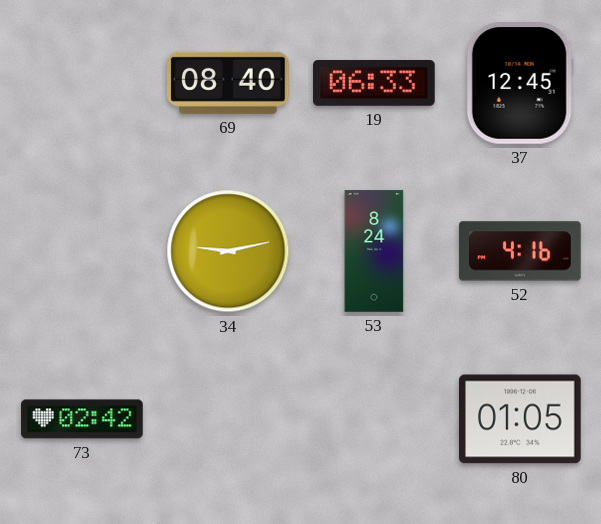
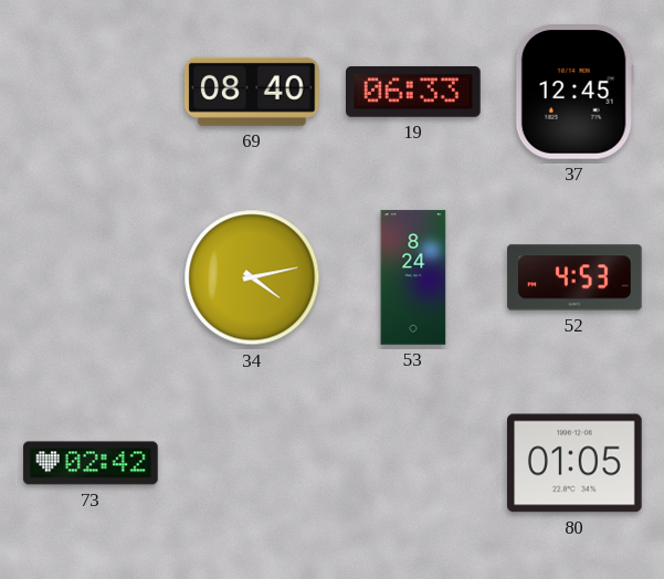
34: 9:13 -> 4:13
52: 4:16 -> 4:53
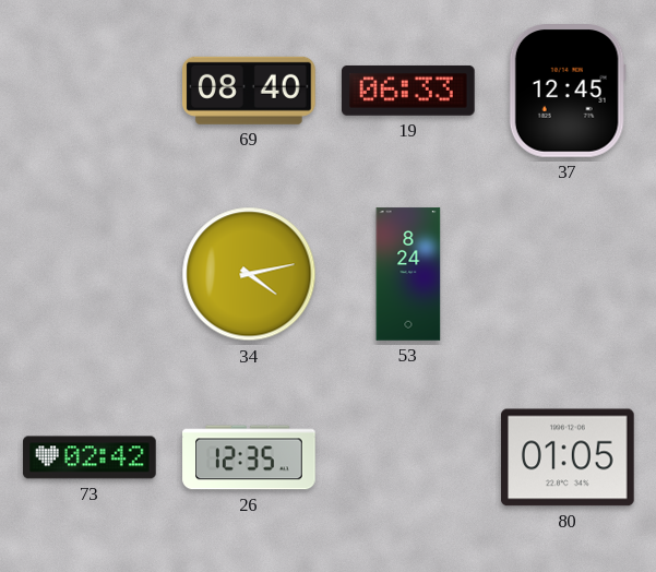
52: 4:53 -> none
26: none -> 12:35
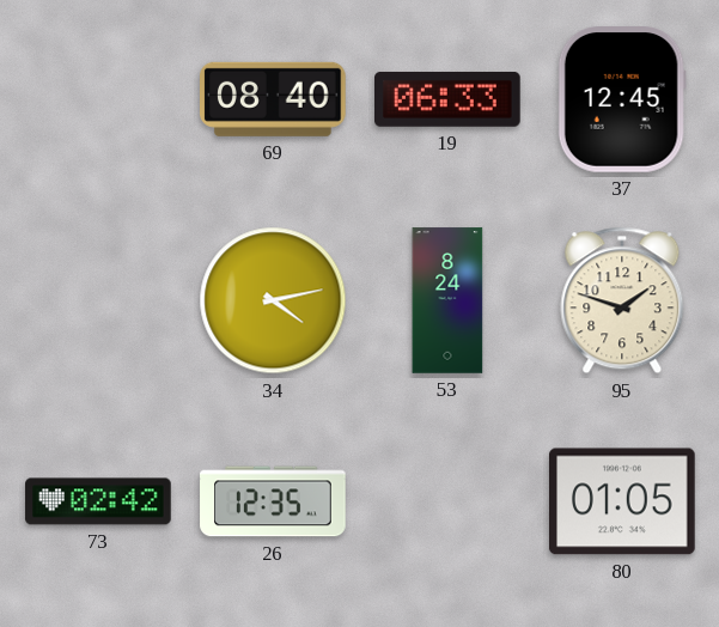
95: none -> 1:48
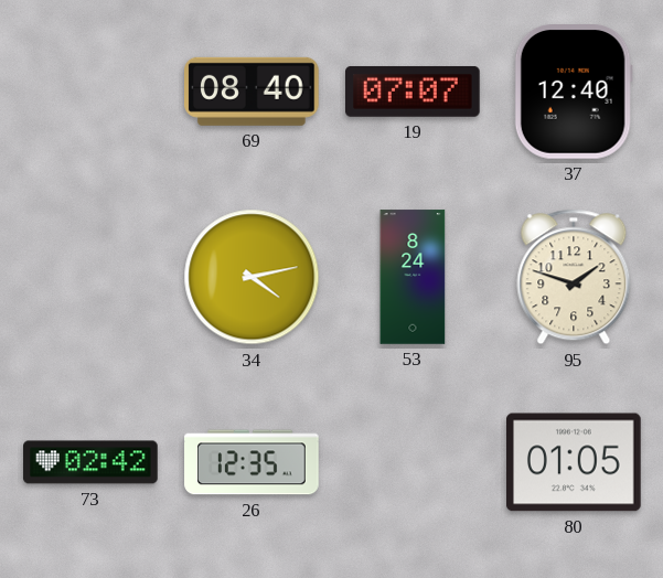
19: 06:33 -> 07:07
37: 12:45 -> 12:40
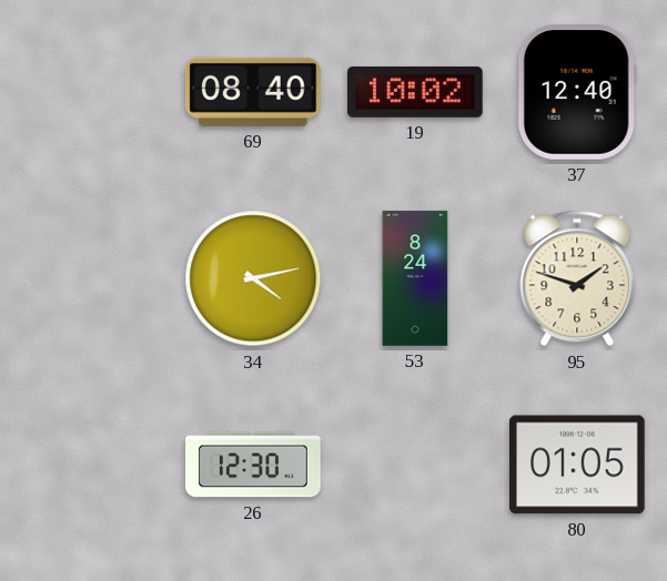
19: 07:07 -> 10:02
73: 02:42 -> none
26: 12:35 -> 12:30
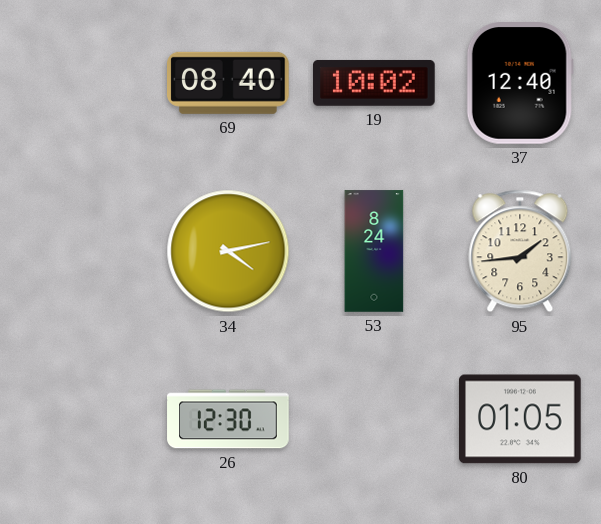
95: 1:48 -> 1:44
